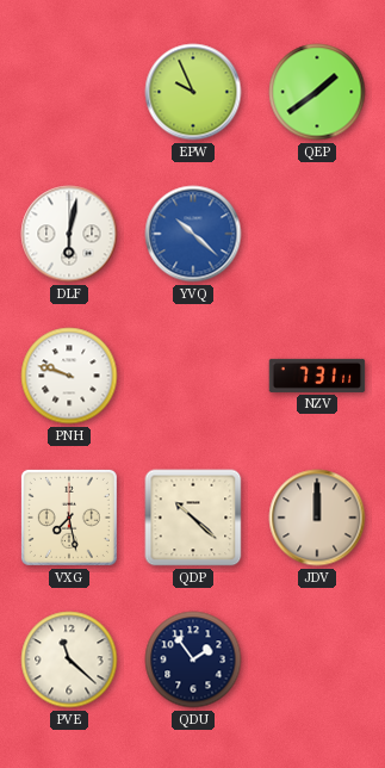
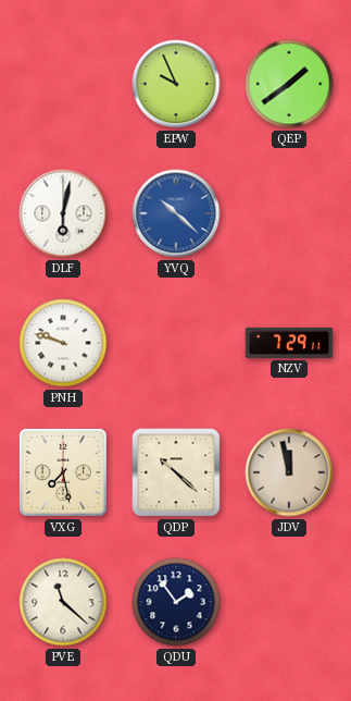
NZV: 7:31 -> 7:29
JDV: 12:00 -> 11:58
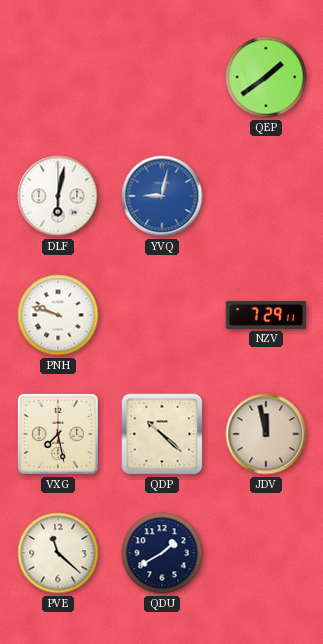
EPW: 9:56 -> none
YVQ: 10:22 -> 9:02
QDU: 1:54 -> 1:40
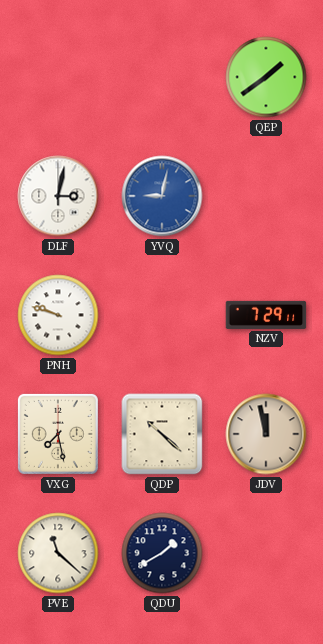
DLF: 6:02 -> 3:02
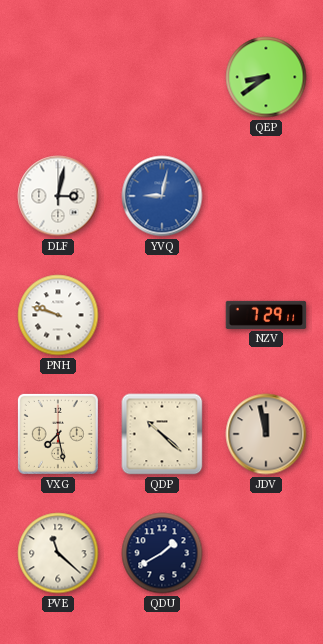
QEP: 1:39 -> 8:39
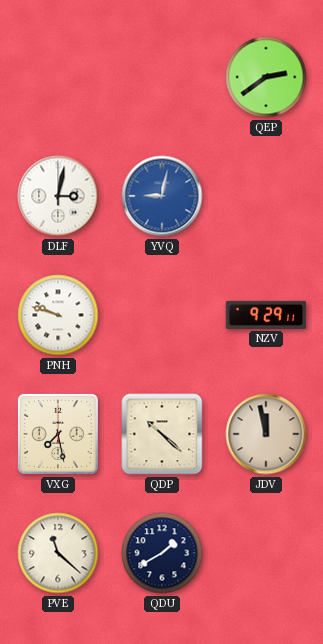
QEP: 8:39 -> 2:39
NZV: 7:29 -> 9:29
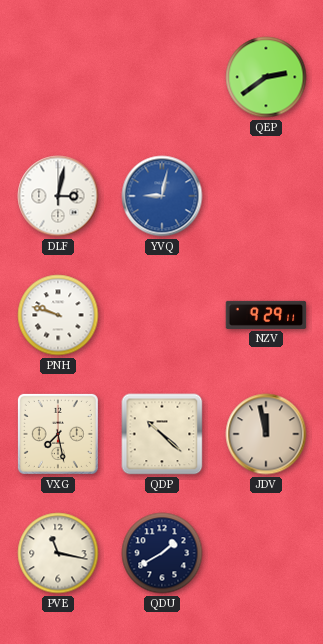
PVE: 11:22 -> 11:17
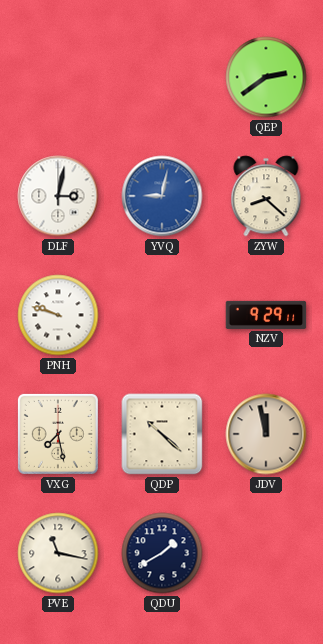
ZYW: none -> 8:22
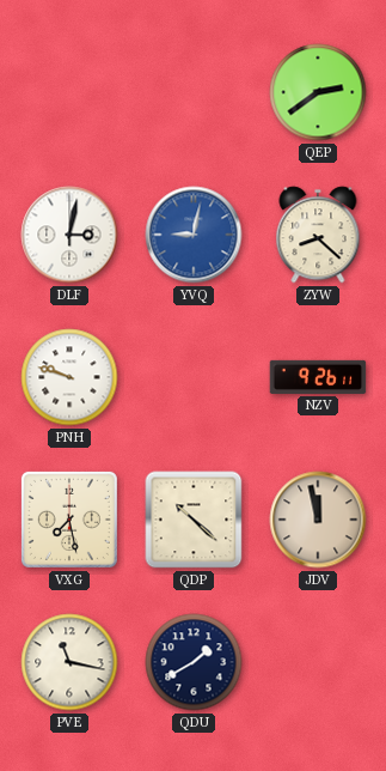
NZV: 9:29 -> 9:26
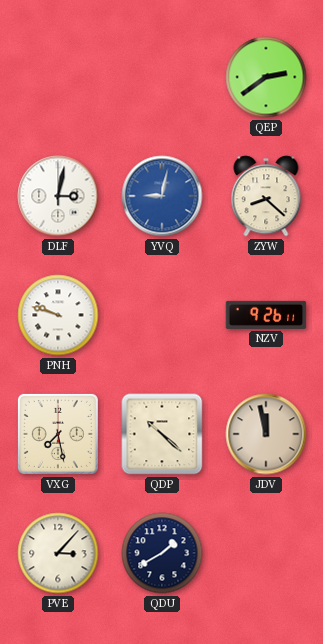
PVE: 11:17 -> 3:07
